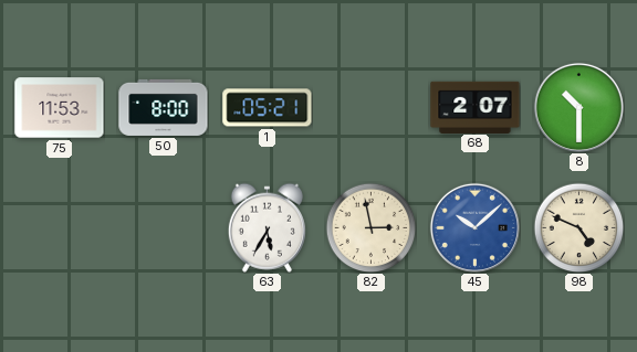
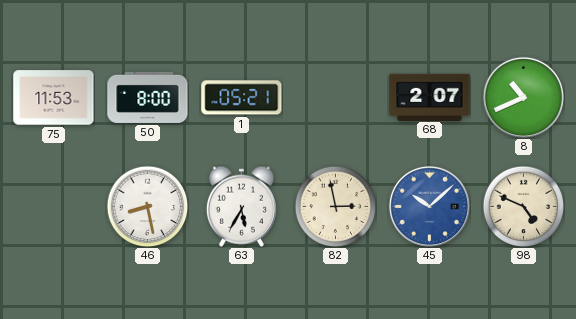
8: 10:30 -> 10:41
46: none -> 8:28
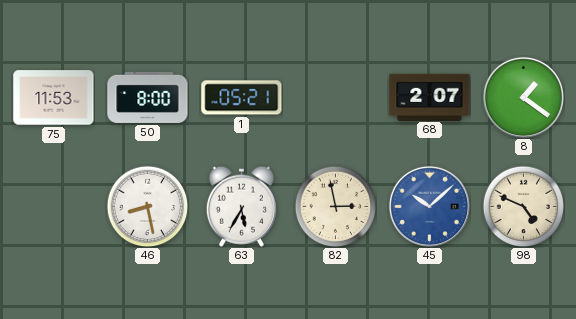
8: 10:41 -> 1:21
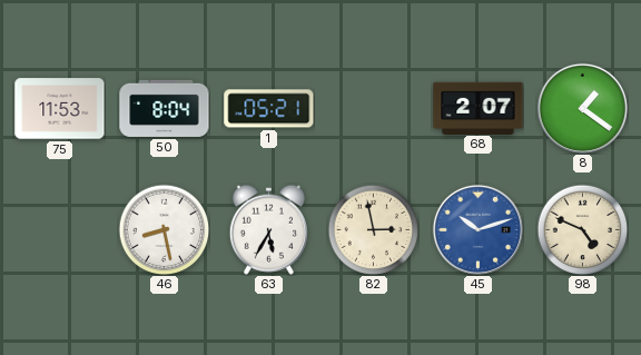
50: 8:00 -> 8:04
45: 10:08 -> 10:12
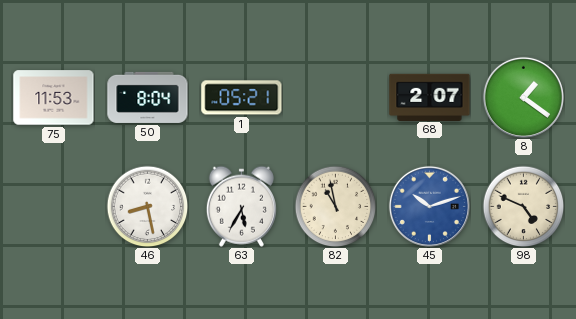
82: 2:58 -> 10:58
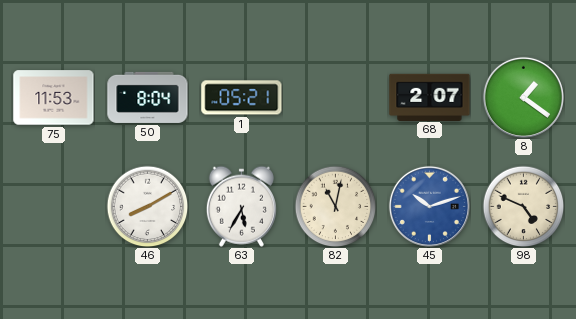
46: 8:28 -> 8:10
82: 10:58 -> 11:02
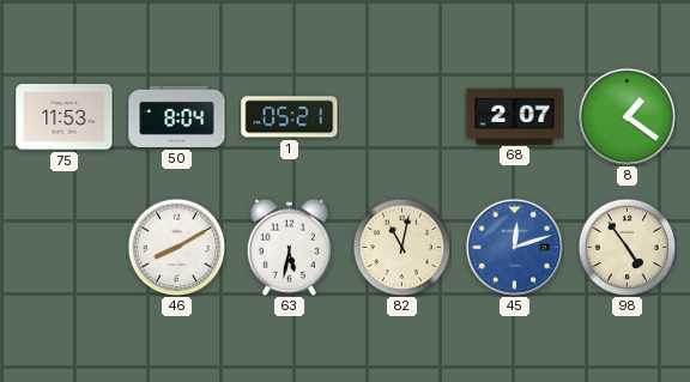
63: 5:35 -> 5:32
45: 10:12 -> 12:12
98: 4:49 -> 4:54
